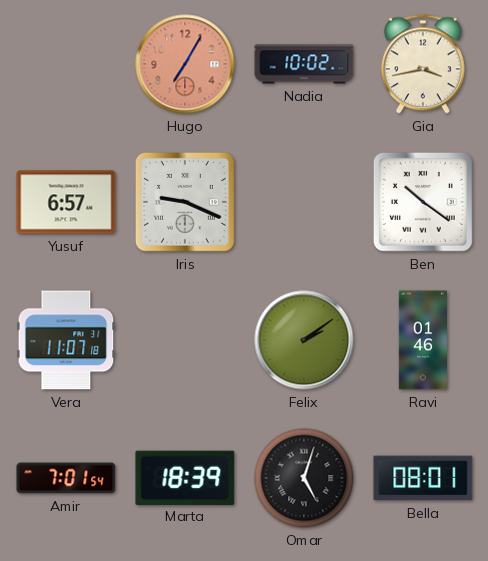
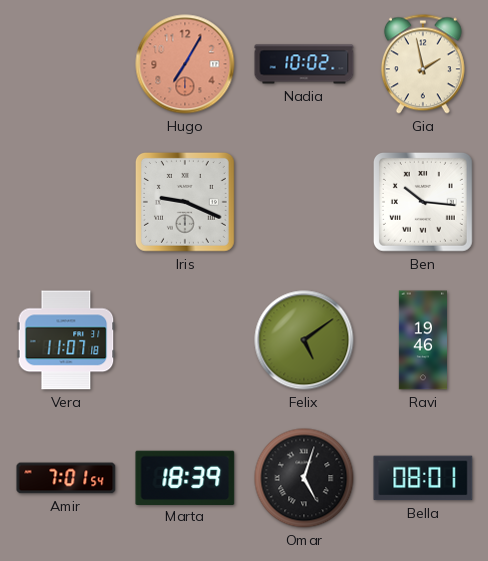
Gia: 3:43 -> 1:58
Yusuf: 6:57 -> none
Ben: 10:21 -> 10:16
Felix: 2:09 -> 5:09
Ravi: 01:46 -> 19:46
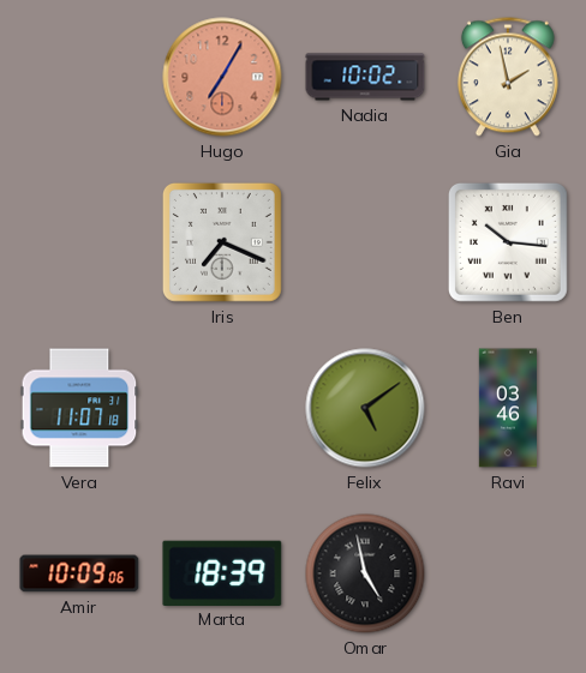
Iris: 9:19 -> 7:19
Ravi: 19:46 -> 03:46
Amir: 7:01 -> 10:09
Omar: 5:03 -> 4:58
Bella: 08:01 -> none
